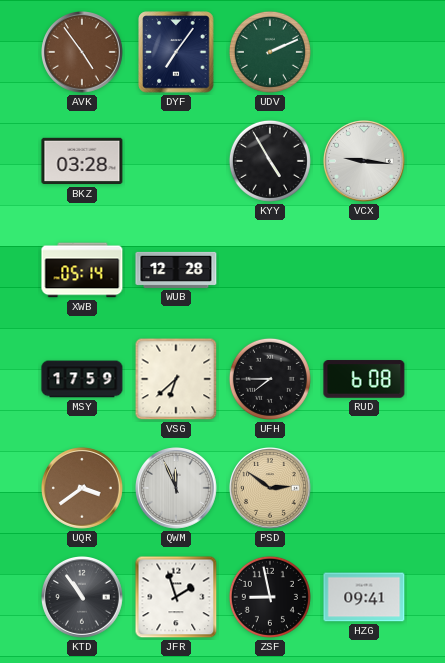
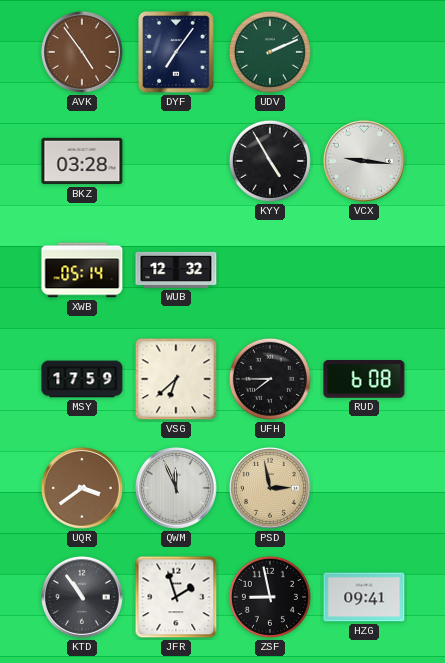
WUB: 12:28 -> 12:32
PSD: 2:51 -> 2:58
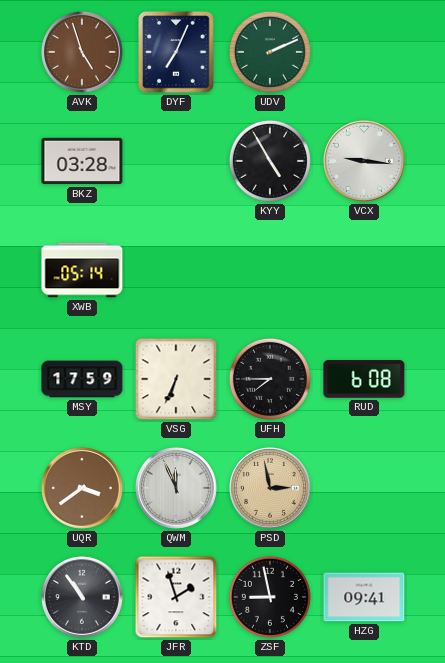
AVK: 4:54 -> 4:57
DYF: 7:06 -> 7:04
WUB: 12:32 -> none
VSG: 6:38 -> 6:34
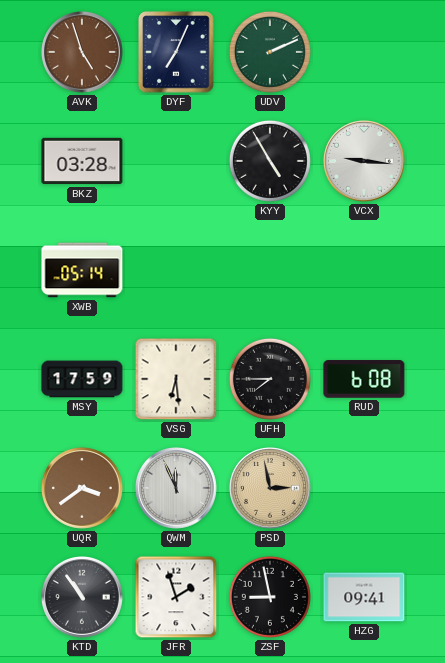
VSG: 6:34 -> 6:29
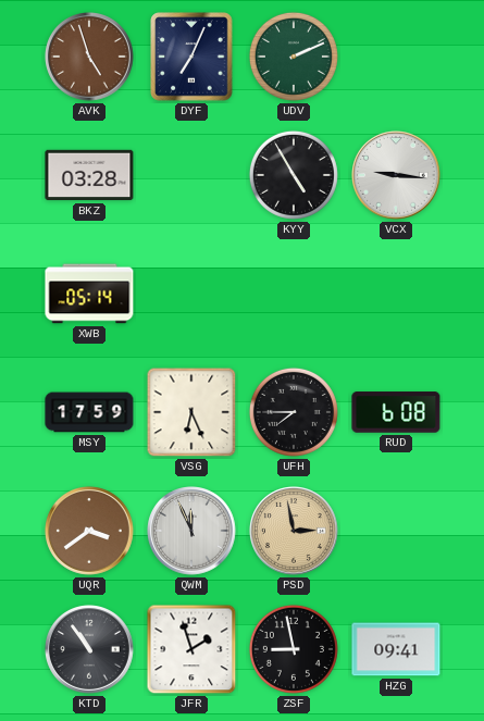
VSG: 6:29 -> 6:26
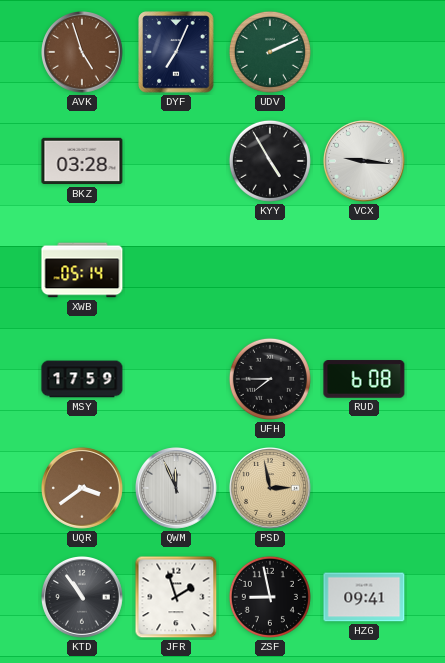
VSG: 6:26 -> none
